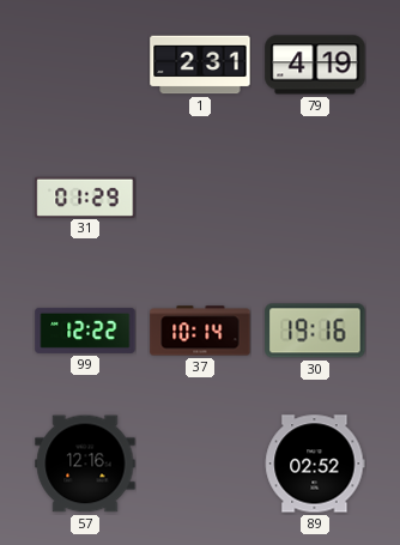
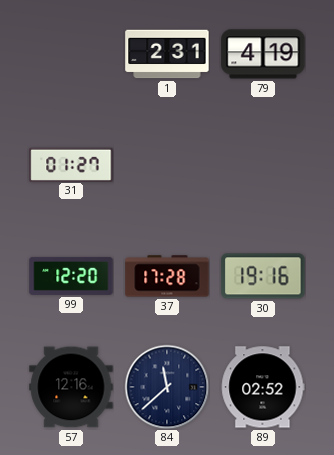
31: 01:29 -> 01:27
99: 12:22 -> 12:20
37: 10:14 -> 17:28
84: none -> 11:38
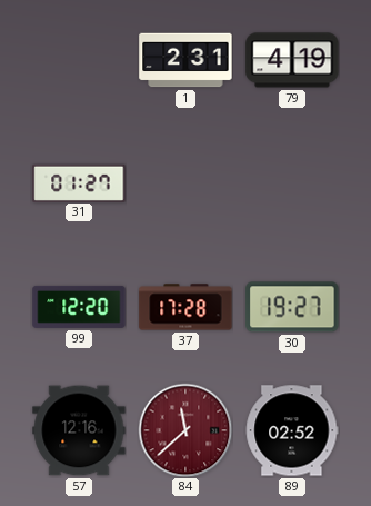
30: 19:16 -> 19:27
84 dial: navy -> burgundy
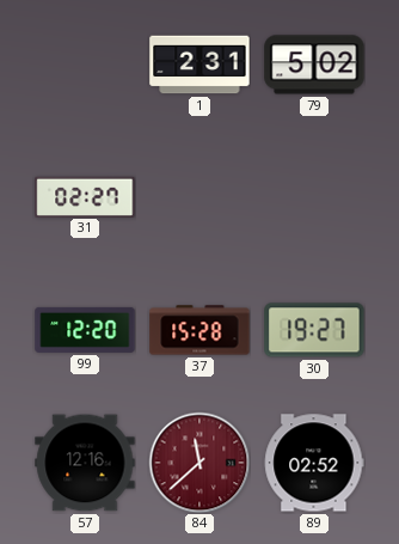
79: 4:19 -> 5:02
31: 01:27 -> 02:27
37: 17:28 -> 15:28
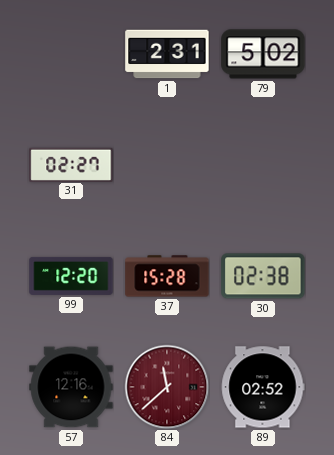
30: 19:27 -> 02:38
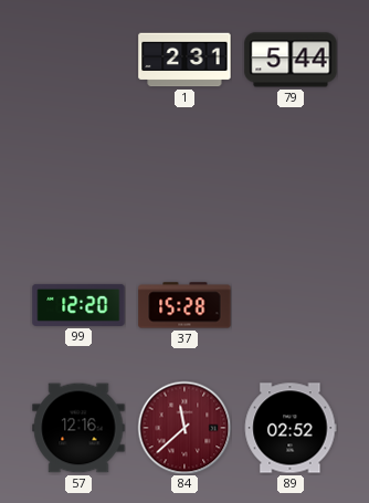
79: 5:02 -> 5:44
31: 02:27 -> none
30: 02:38 -> none
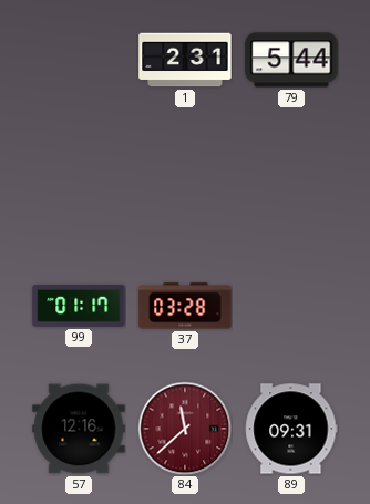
99: 12:20 -> 01:17
37: 15:28 -> 03:28
89: 02:52 -> 09:31
